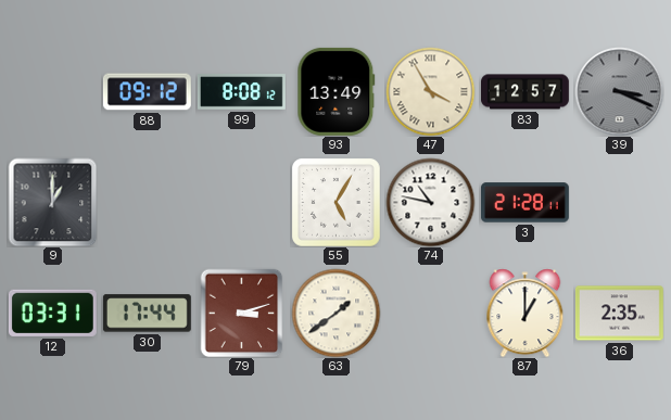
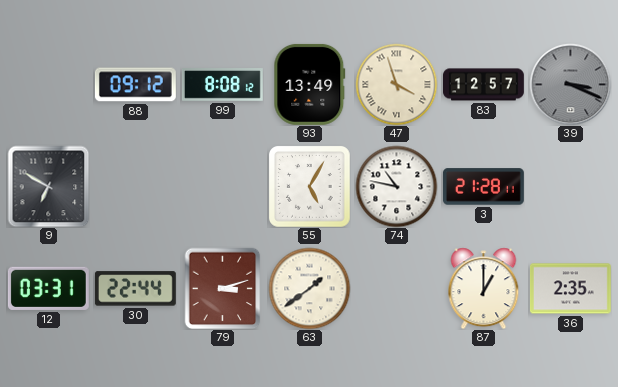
47: 3:55 -> 3:57
9: 1:00 -> 6:50
30: 17:44 -> 22:44
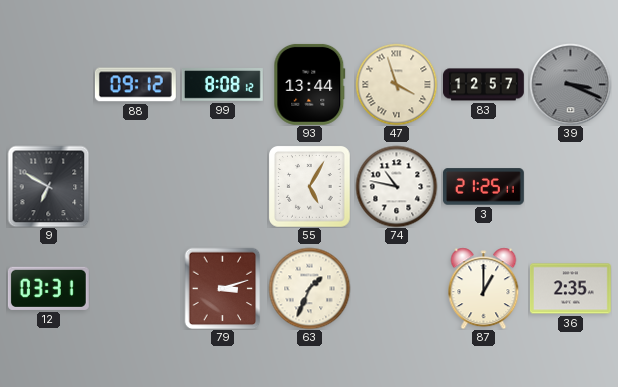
93: 13:49 -> 13:44
3: 21:28 -> 21:25
30: 22:44 -> none
63: 1:39 -> 1:34
